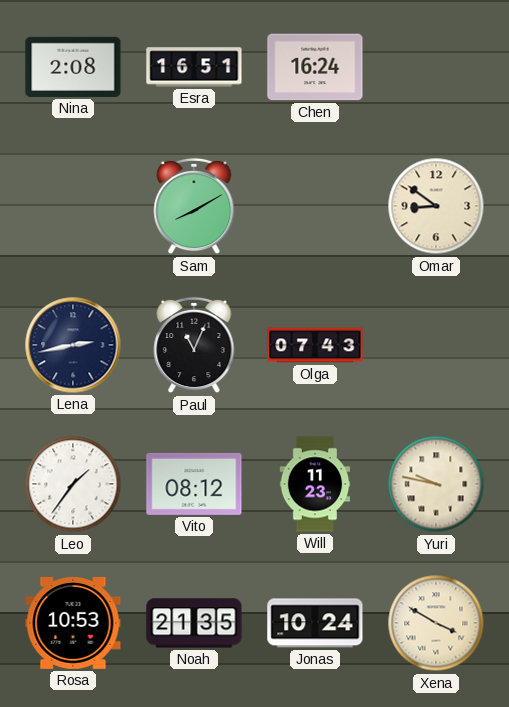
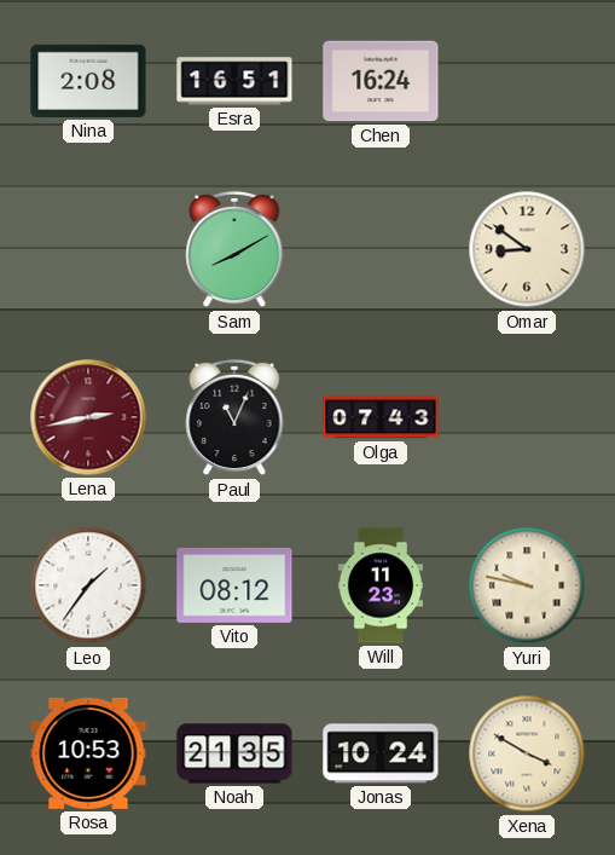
Lena dial: navy -> burgundy
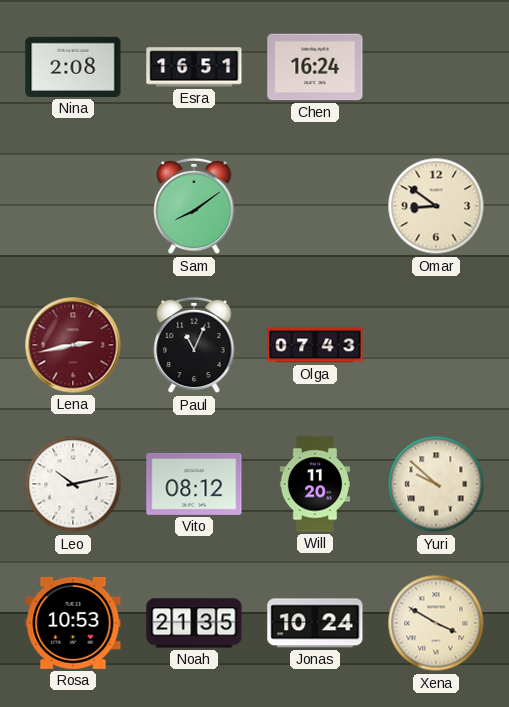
Sam: 8:10 -> 8:09
Leo: 1:36 -> 10:13
Will: 11:23 -> 11:20
Yuri: 9:47 -> 9:52
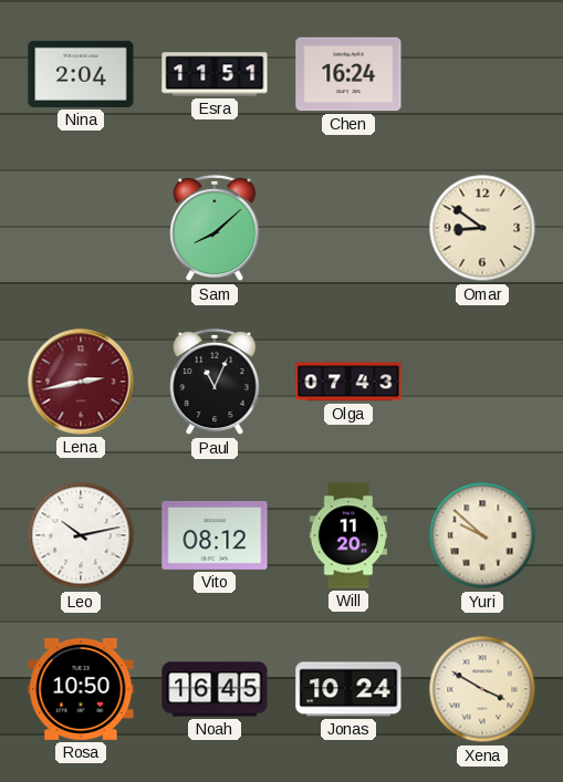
Nina: 2:08 -> 2:04
Esra: 16:51 -> 11:51
Sam: 8:09 -> 8:08
Rosa: 10:53 -> 10:50
Noah: 21:35 -> 16:45
